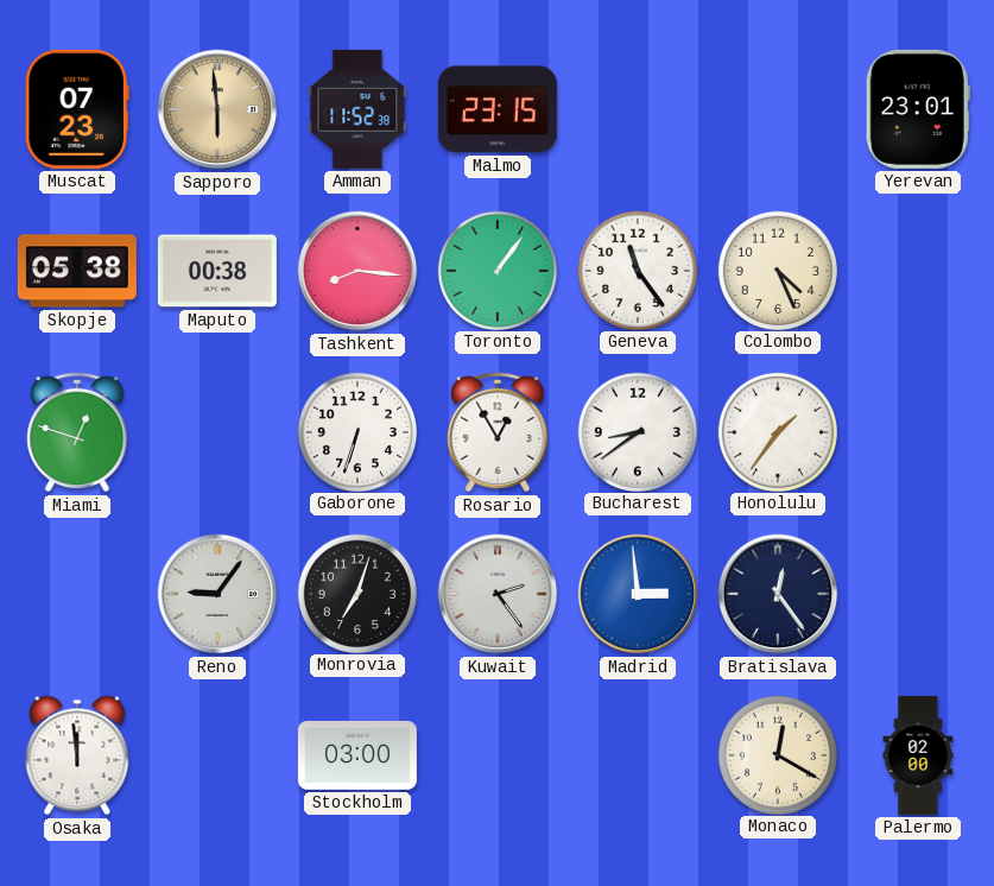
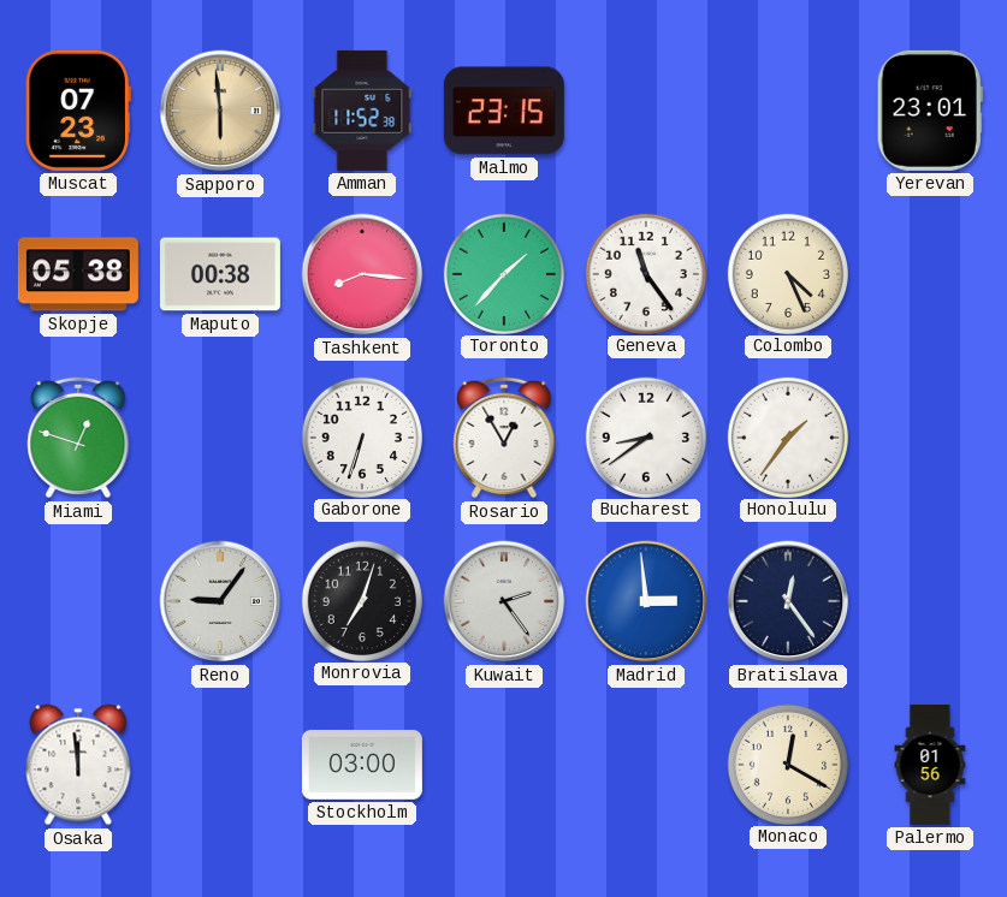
Toronto: 1:06 -> 1:37
Palermo: 02:00 -> 01:56
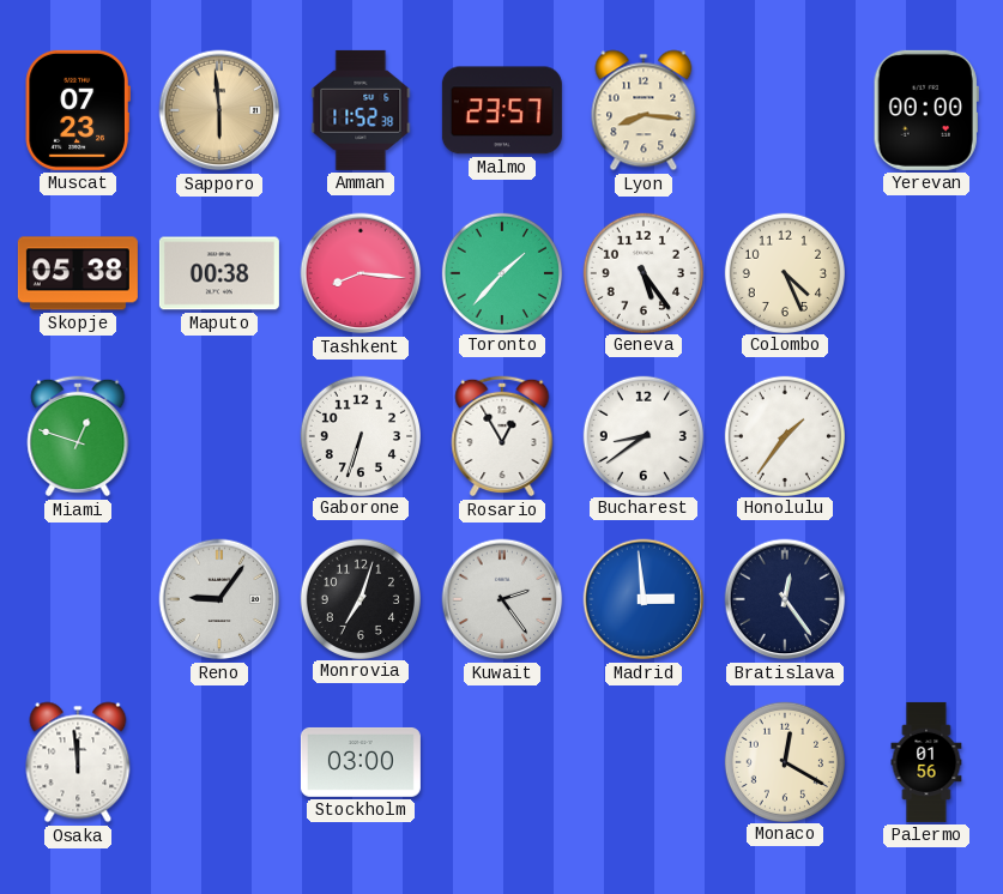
Malmo: 23:15 -> 23:57
Lyon: none -> 8:16
Yerevan: 23:01 -> 00:00
Geneva: 11:24 -> 5:24
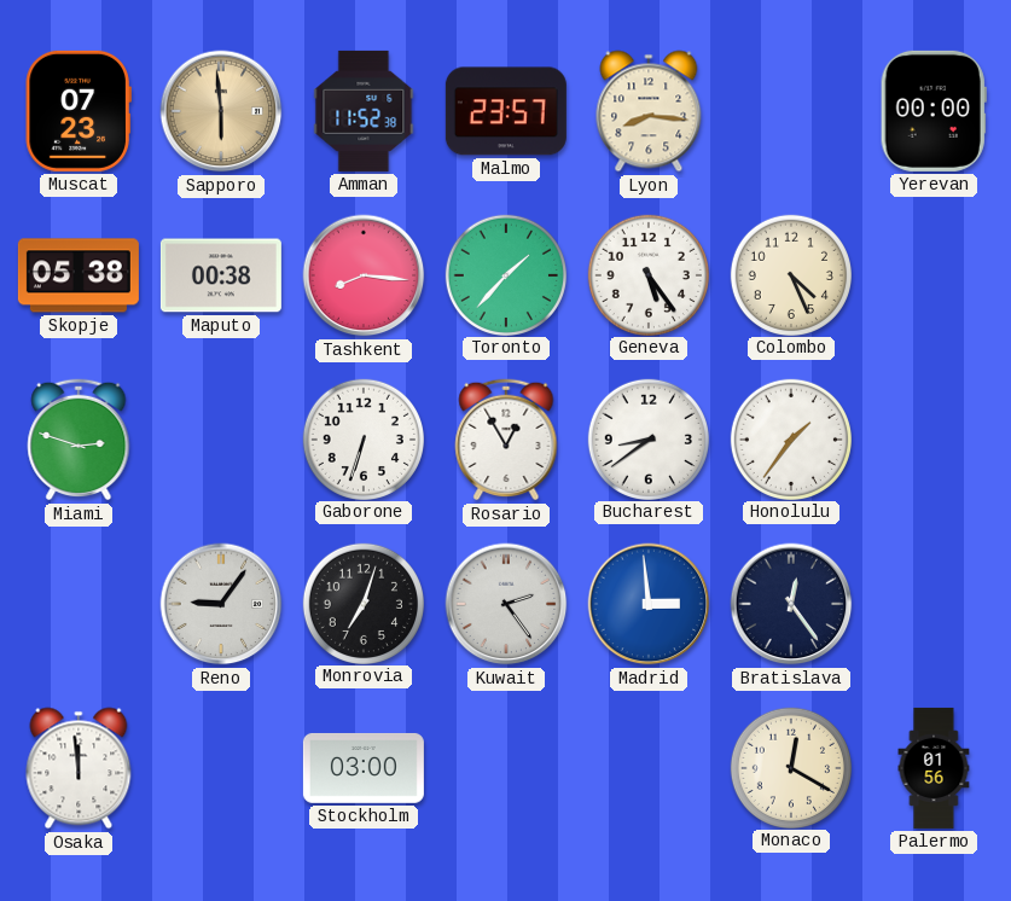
Miami: 12:48 -> 2:48
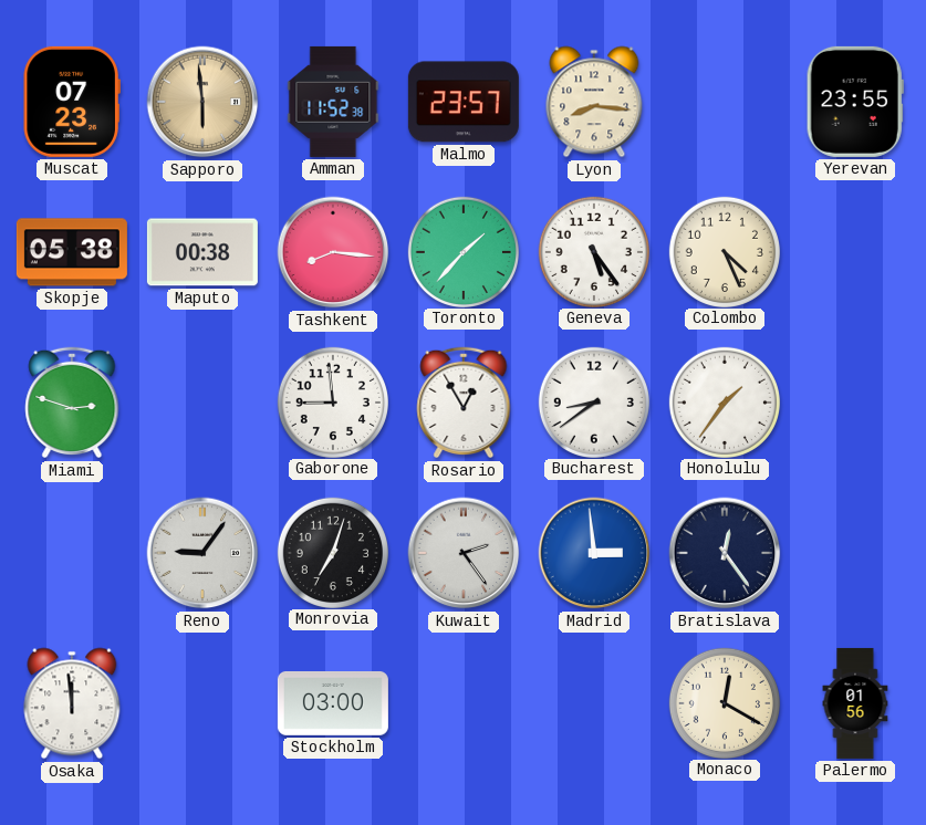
Yerevan: 00:00 -> 23:55
Gaborone: 6:33 -> 8:59
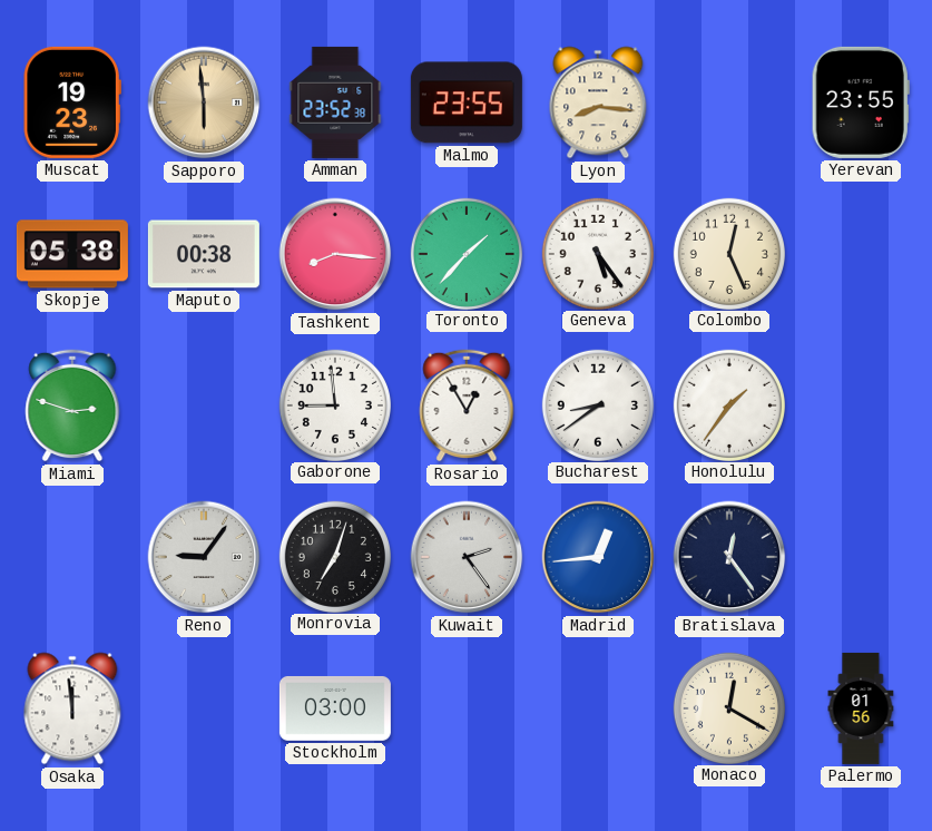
Muscat: 07:23 -> 19:23
Amman: 11:52 -> 23:52
Malmo: 23:57 -> 23:55
Colombo: 4:26 -> 12:26
Madrid: 2:59 -> 12:44
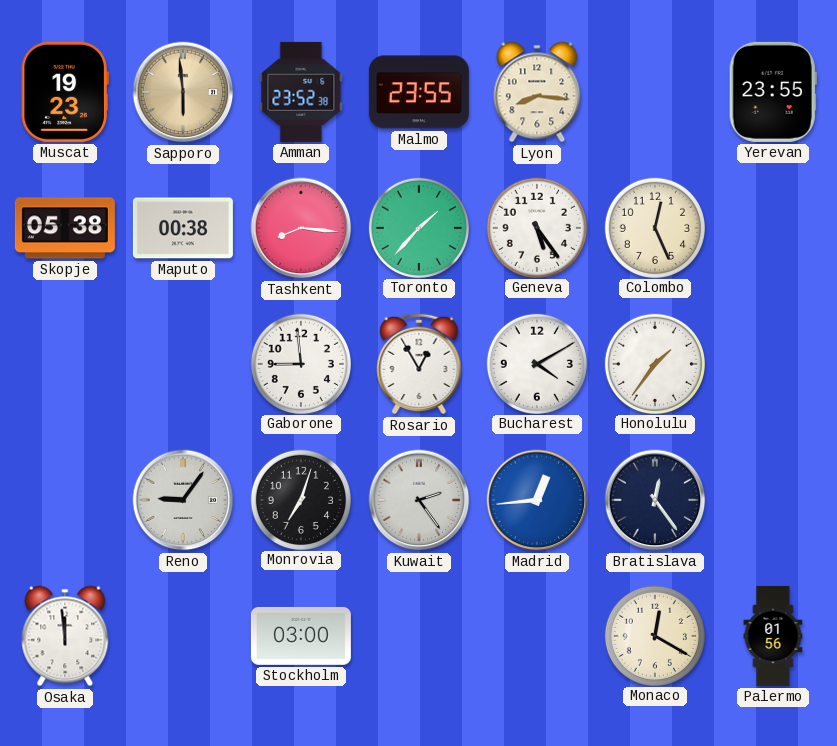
Miami: 2:48 -> none
Bucharest: 8:39 -> 4:10
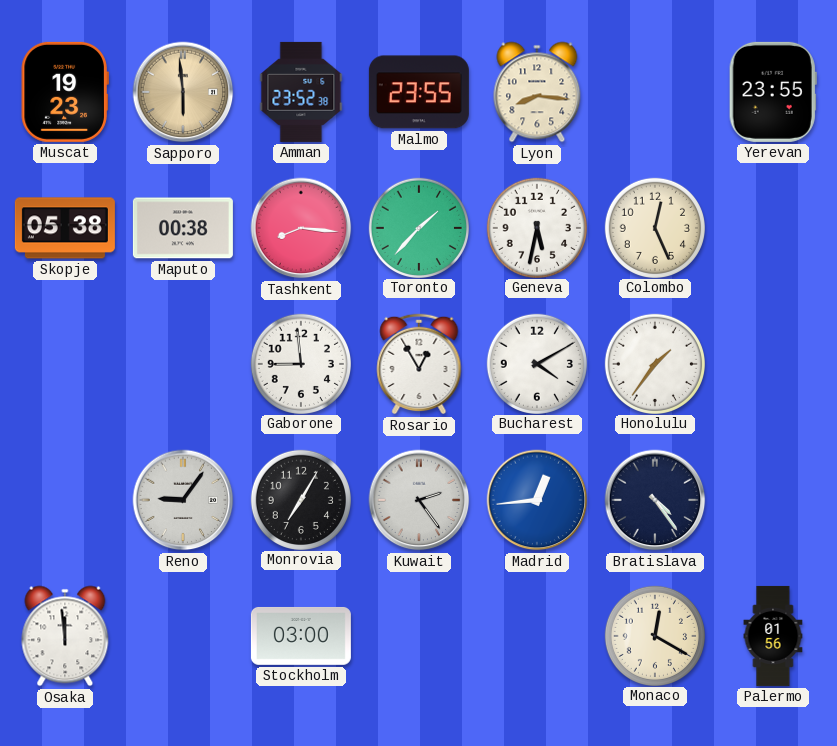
Geneva: 5:24 -> 5:32
Monrovia: 7:03 -> 7:05
Bratislava: 12:24 -> 4:24
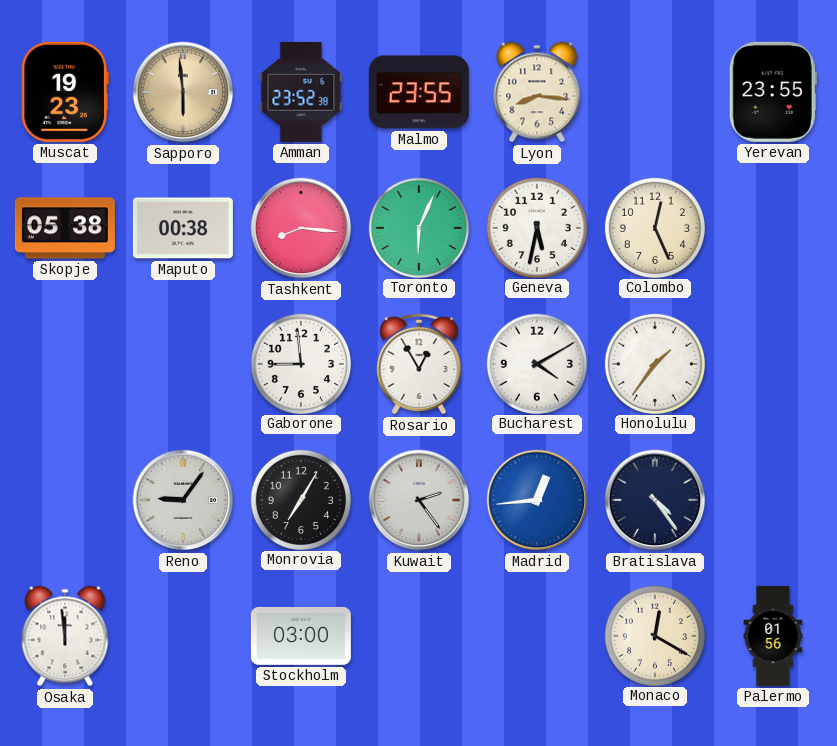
Toronto: 1:37 -> 6:04
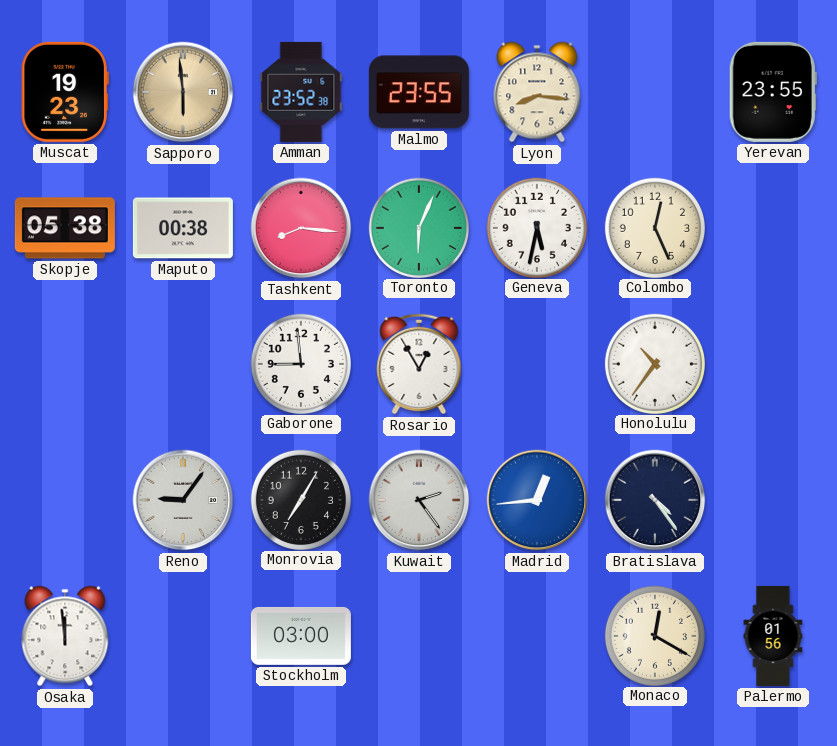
Bucharest: 4:10 -> none
Honolulu: 1:36 -> 10:36
